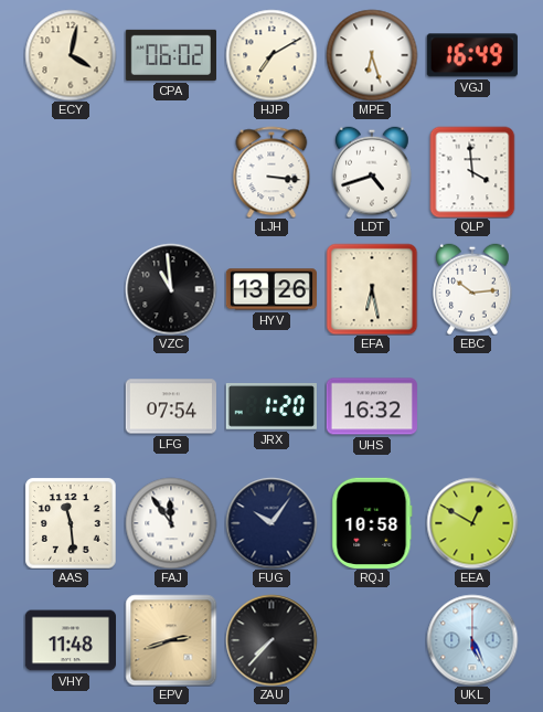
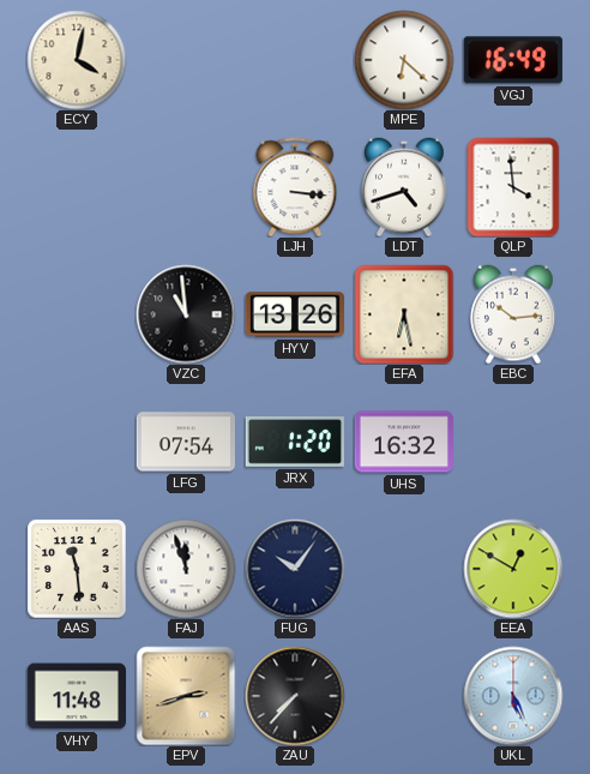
CPA: 06:02 -> none
HJP: 7:10 -> none
MPE: 6:27 -> 6:22
FAJ: 11:54 -> 11:57
RQJ: 10:58 -> none
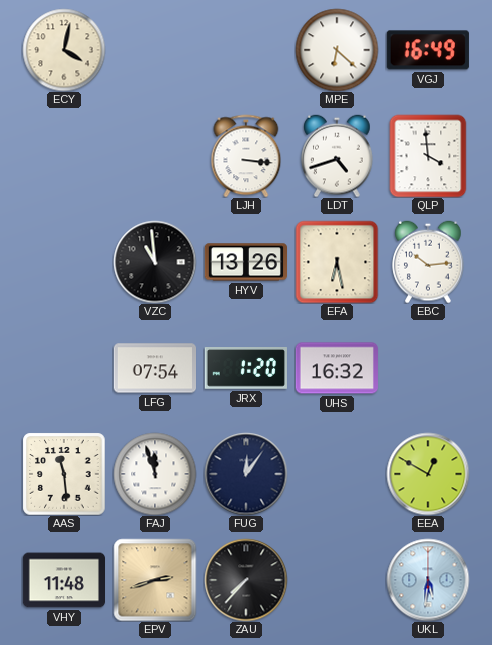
FUG: 10:06 -> 12:06
UKL: 5:26 -> 5:31
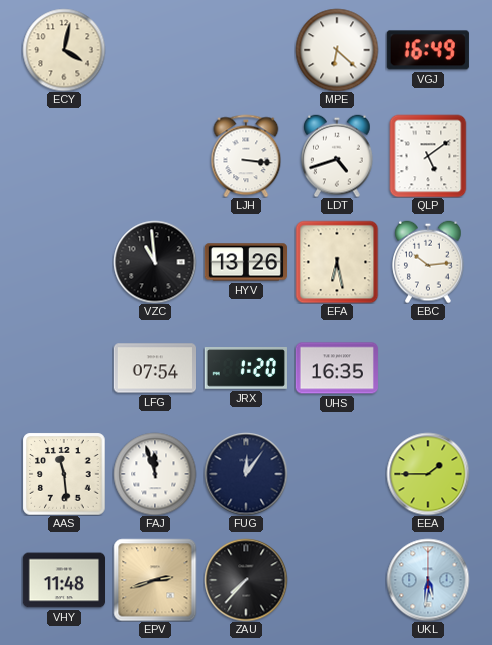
QLP: 3:59 -> 5:09
UHS: 16:32 -> 16:35
EEA: 12:50 -> 1:45
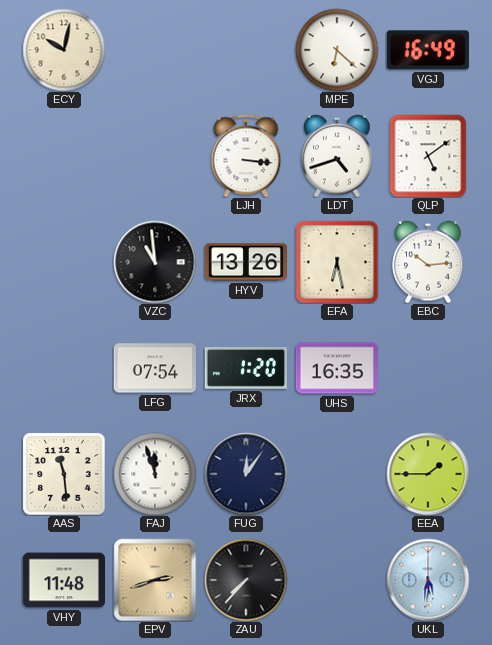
ECY: 4:02 -> 10:02
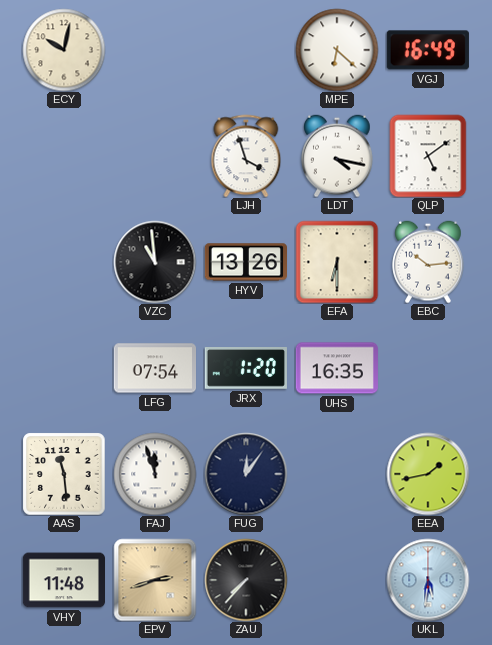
LJH: 3:16 -> 3:57
LDT: 4:42 -> 4:17
EFA: 6:28 -> 6:30
EEA: 1:45 -> 1:43
